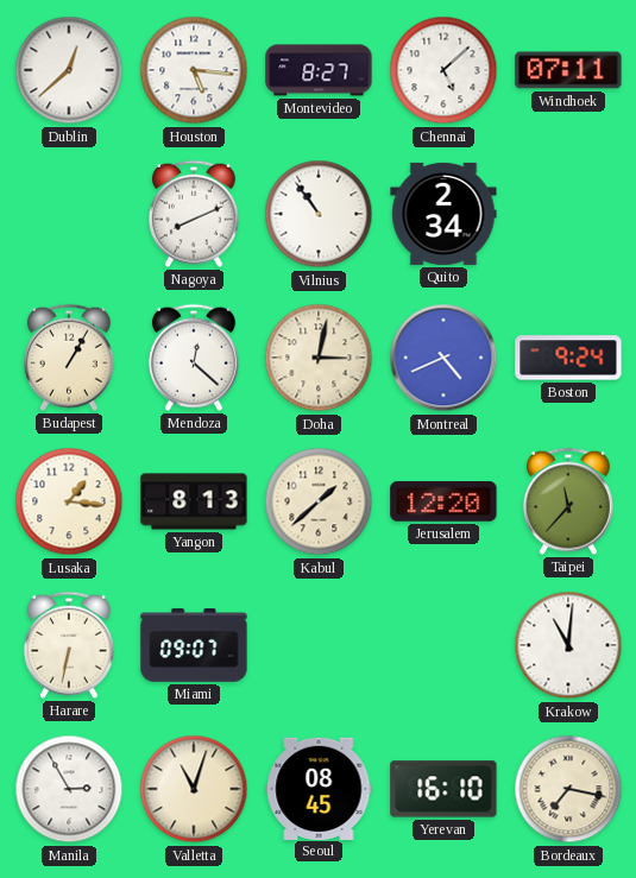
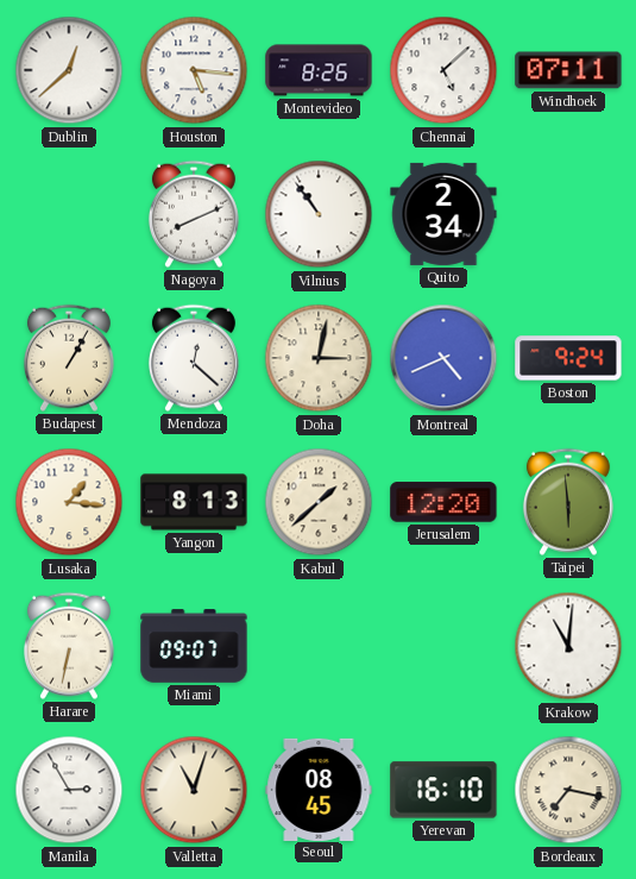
Montevideo: 8:27 -> 8:26
Taipei: 11:37 -> 5:59
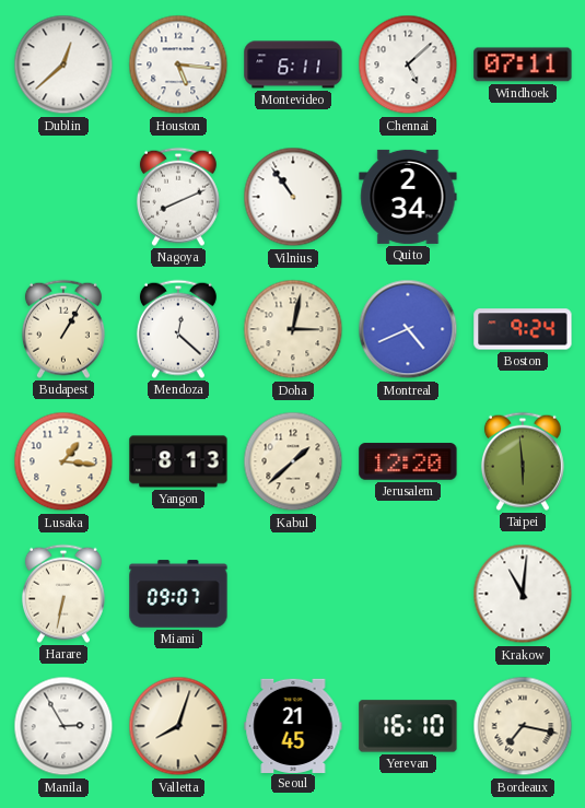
Montevideo: 8:26 -> 6:11
Valletta: 11:03 -> 8:03
Seoul: 08:45 -> 21:45
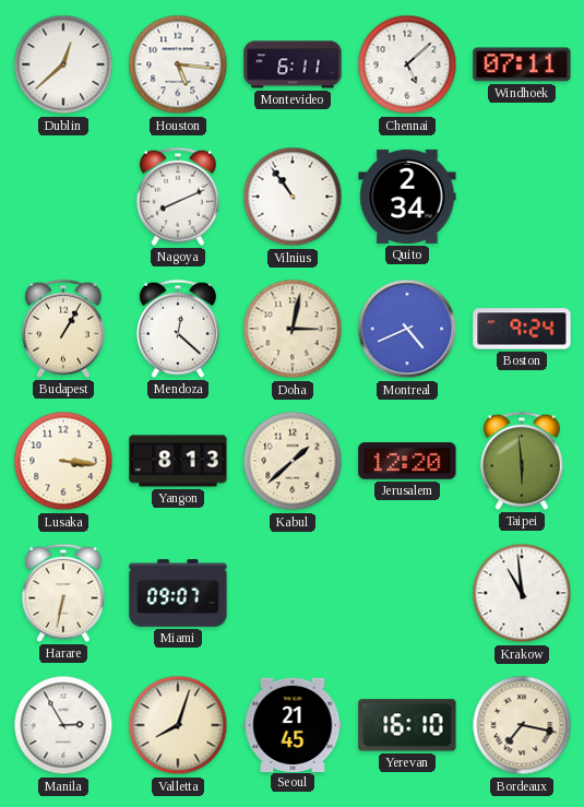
Lusaka: 1:16 -> 3:16
Krakow: 11:01 -> 10:59
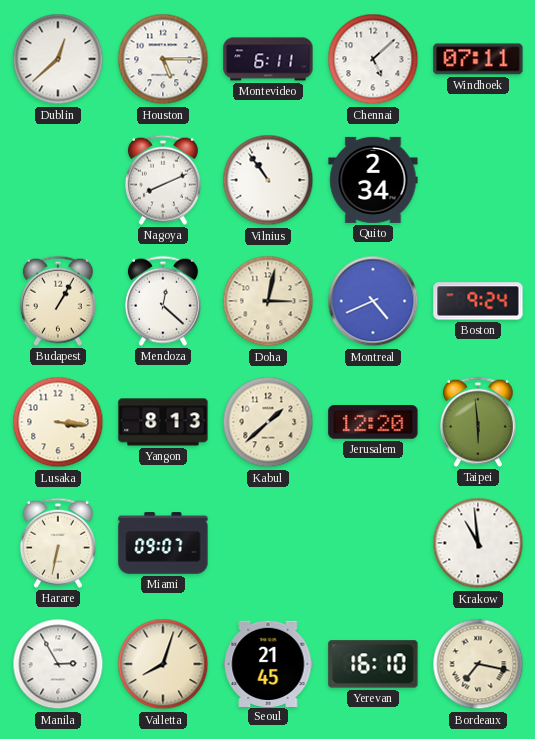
Houston: 5:16 -> 5:15
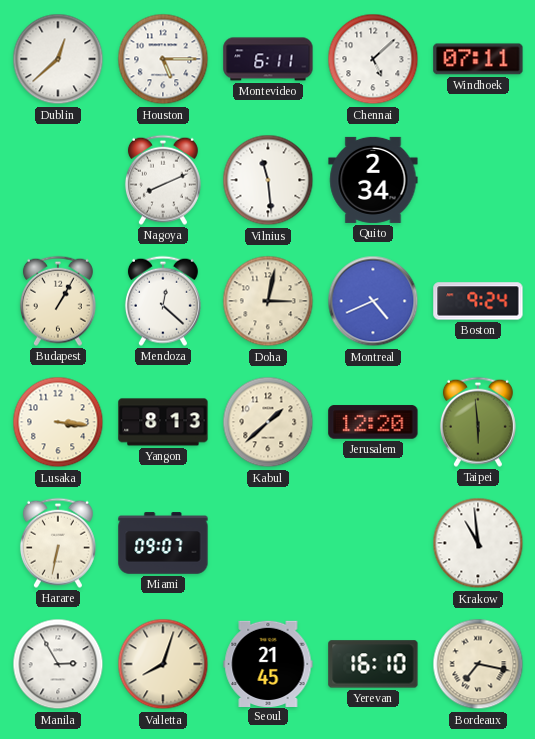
Vilnius: 10:54 -> 11:29
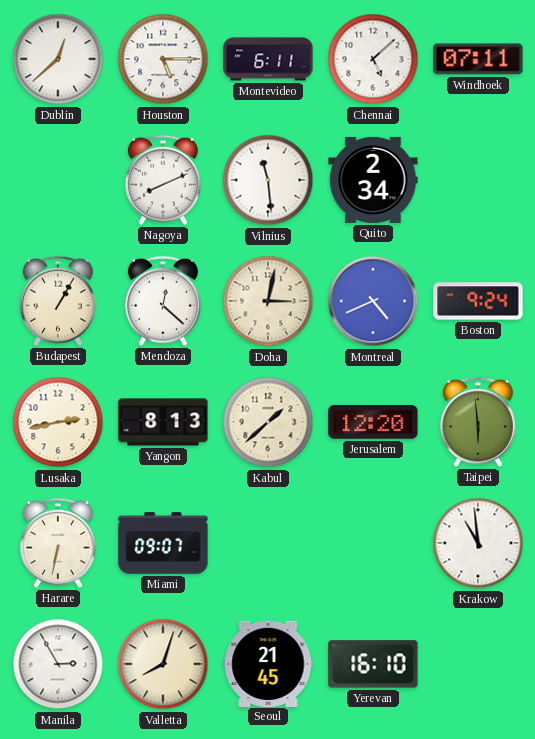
Lusaka: 3:16 -> 2:43
Bordeaux: 7:17 -> none
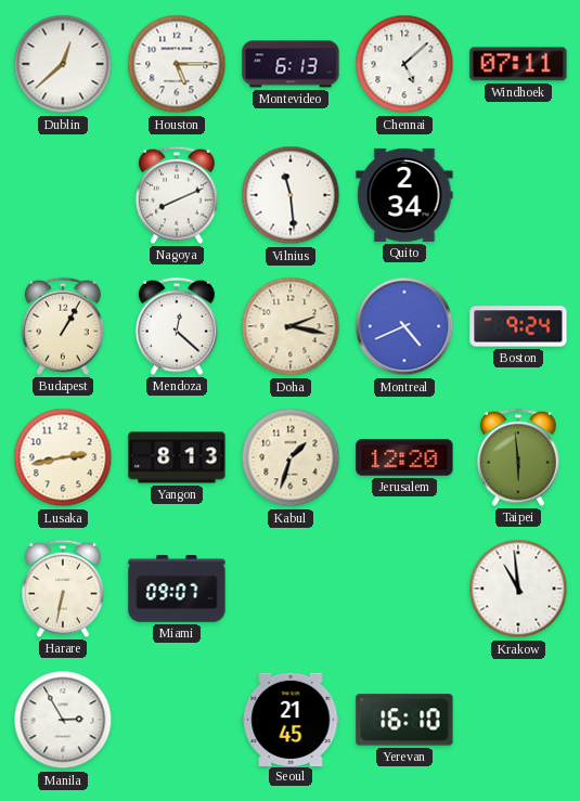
Montevideo: 6:11 -> 6:13
Doha: 3:02 -> 2:17
Kabul: 1:38 -> 1:33
Valletta: 8:03 -> none
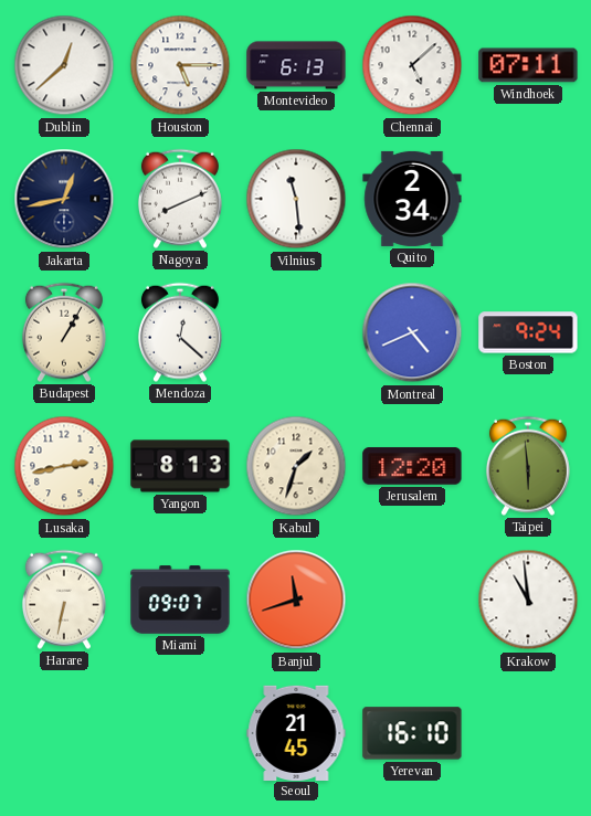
Jakarta: none -> 12:43
Doha: 2:17 -> none
Banjul: none -> 11:42
Manila: 2:55 -> none
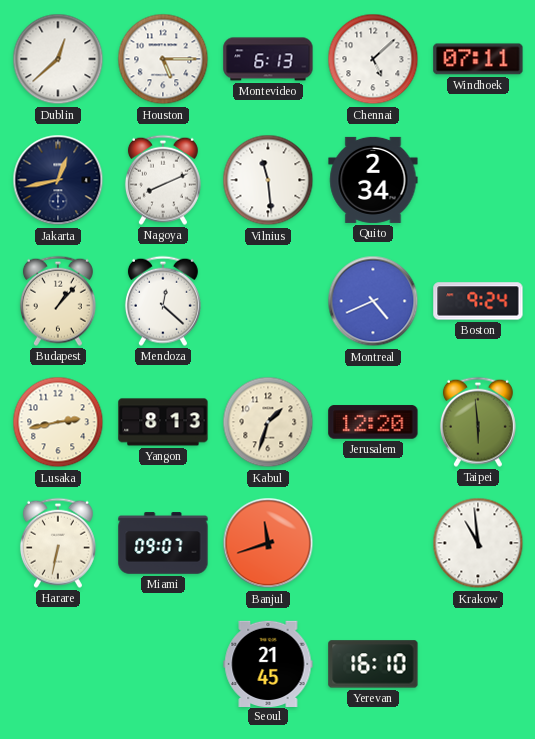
Budapest: 1:05 -> 1:07
